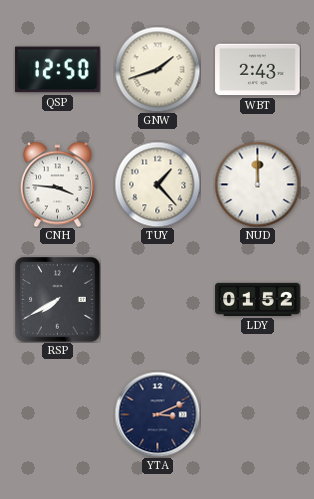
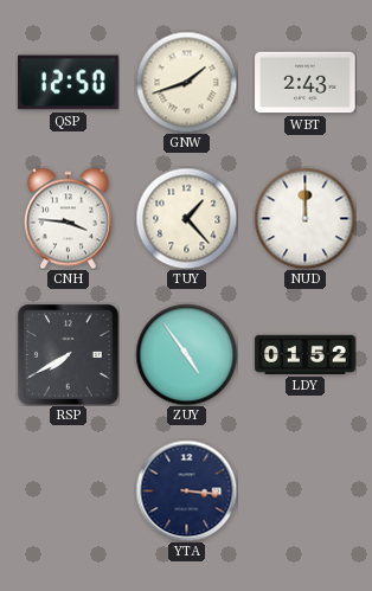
ZUY: none -> 4:54
YTA: 3:11 -> 3:16
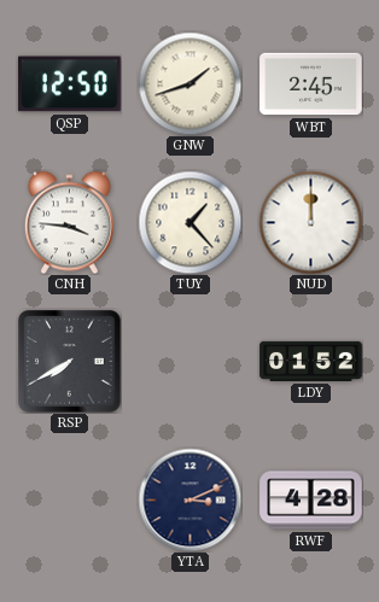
WBT: 2:43 -> 2:45
ZUY: 4:54 -> none
YTA: 3:16 -> 3:11
RWF: none -> 4:28
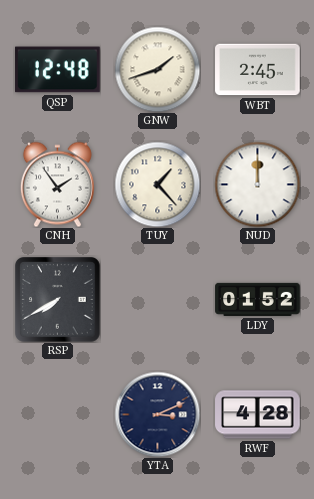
QSP: 12:50 -> 12:48
CNH: 3:46 -> 1:54
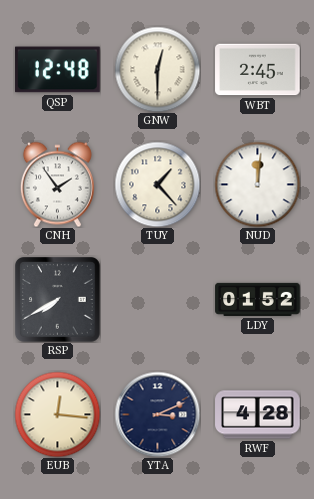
GNW: 1:42 -> 12:30
NUD: 12:00 -> 12:01
EUB: none -> 12:16
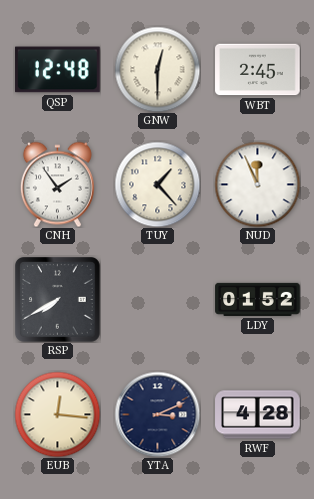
NUD: 12:01 -> 11:56
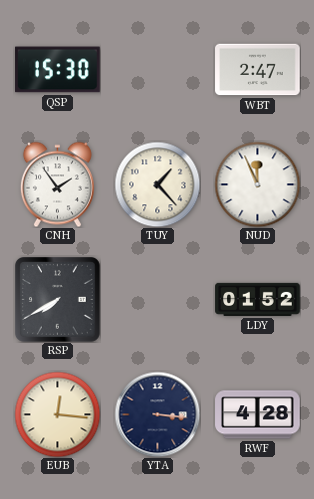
QSP: 12:48 -> 15:30
GNW: 12:30 -> none
WBT: 2:45 -> 2:47
YTA: 3:11 -> 3:16
